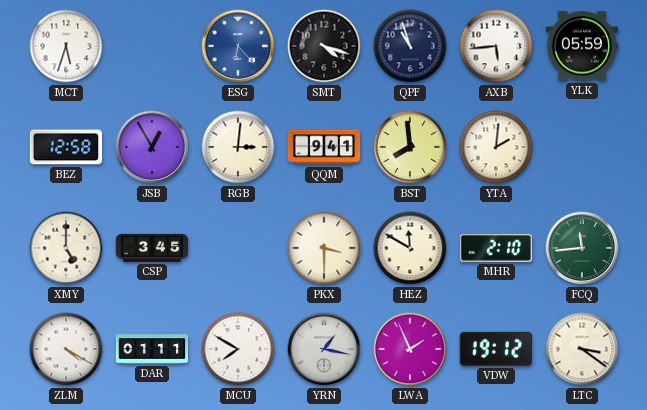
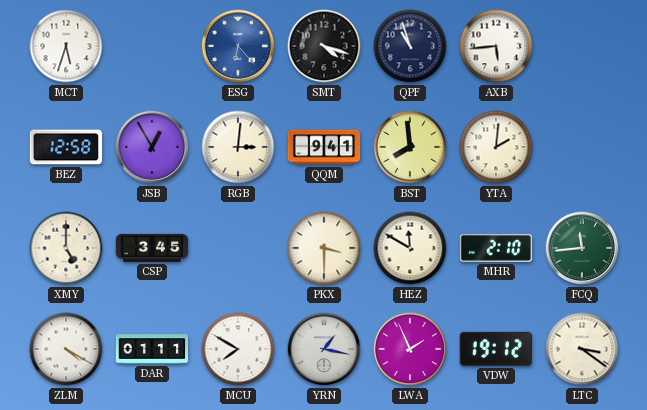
YLK: 05:59 -> none
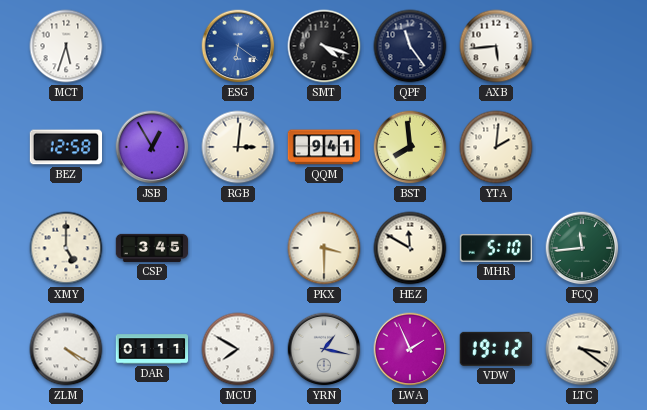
ESG: 6:23 -> 6:21
QPF: 10:57 -> 11:24
MHR: 2:10 -> 5:10
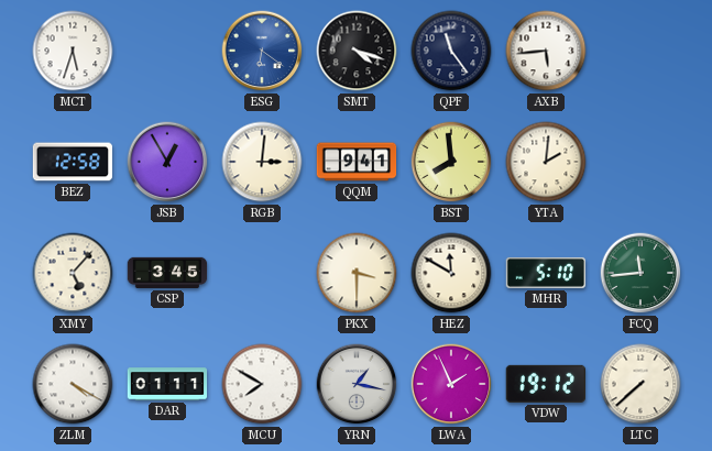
XMY: 5:00 -> 5:07
LTC: 3:21 -> 7:38
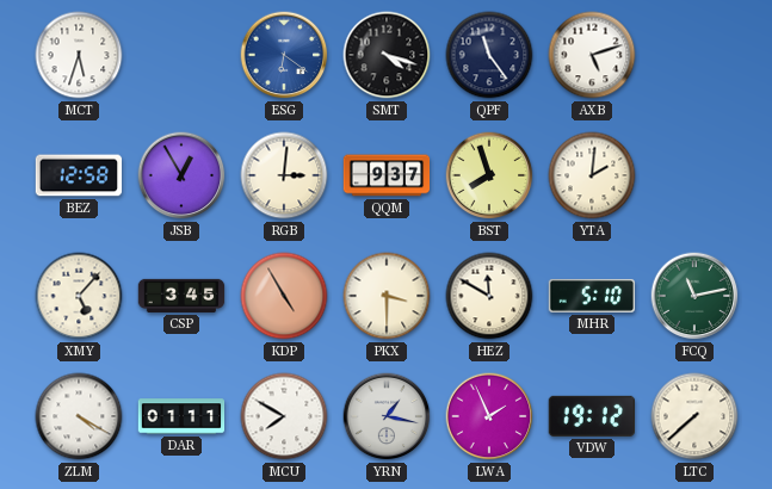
AXB: 5:44 -> 5:12
QQM: 9:41 -> 9:37
BST: 7:59 -> 7:57
KDP: none -> 4:55
FCQ: 11:44 -> 11:13
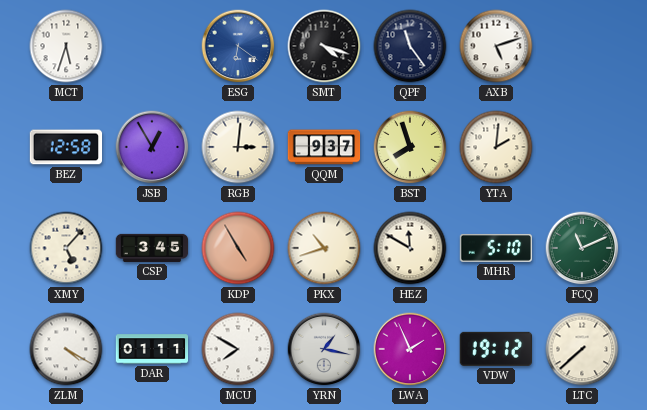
PKX: 3:30 -> 10:42
FCQ: 11:13 -> 11:11
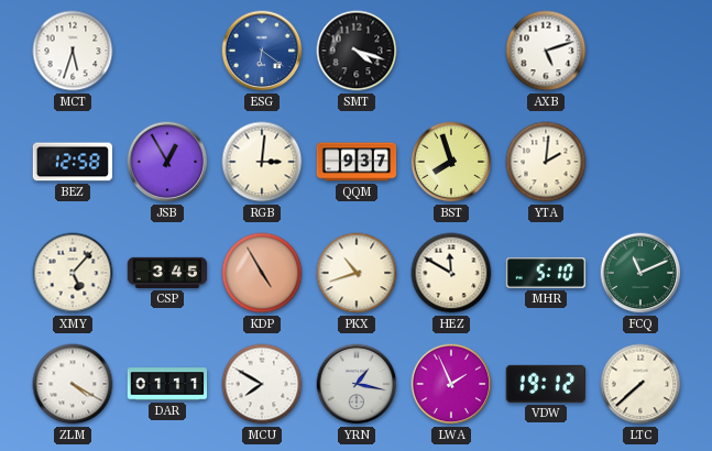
QPF: 11:24 -> none
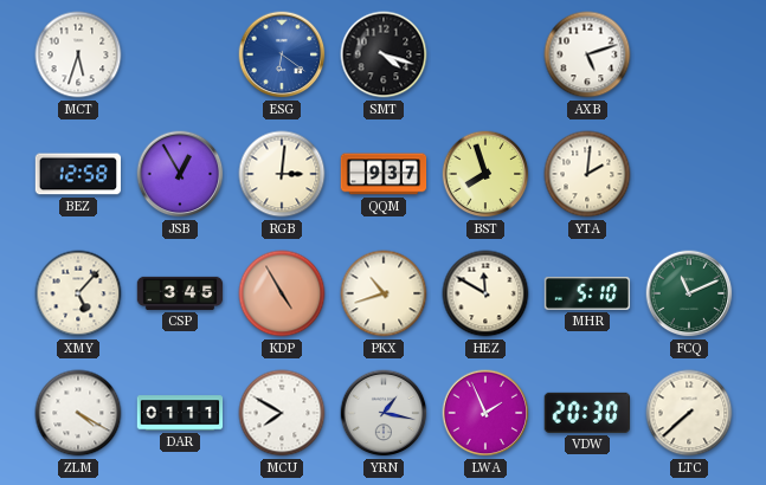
VDW: 19:12 -> 20:30
